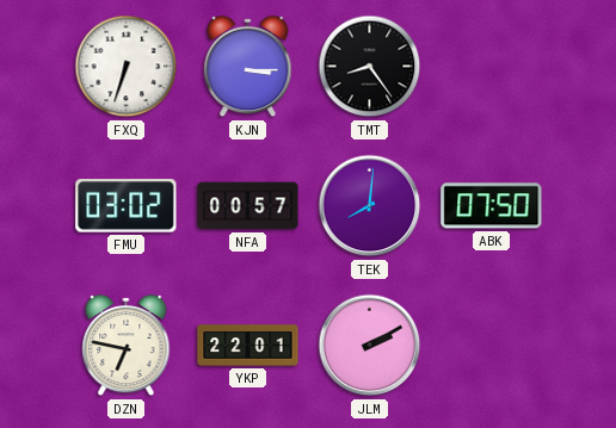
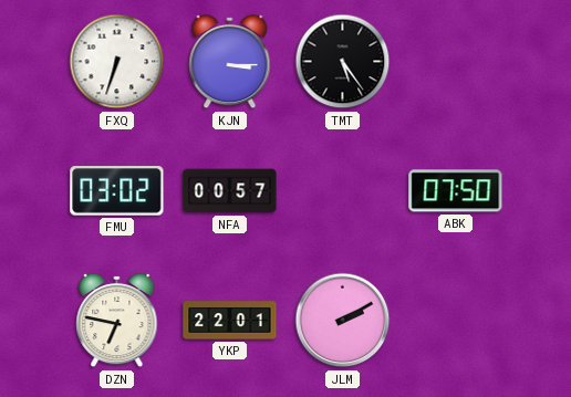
TMT: 8:24 -> 5:24
TEK: 8:01 -> none
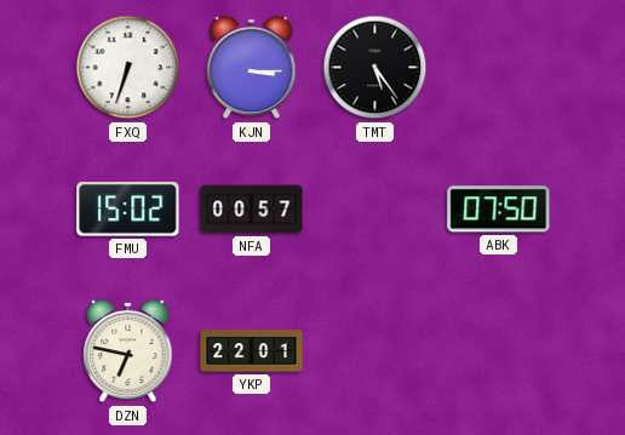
FMU: 03:02 -> 15:02
JLM: 2:10 -> none
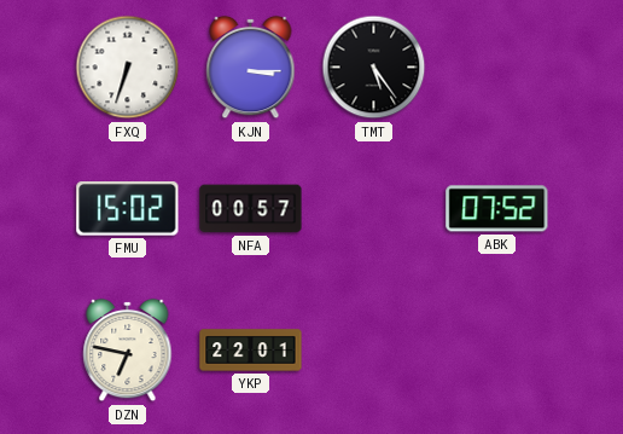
ABK: 07:50 -> 07:52
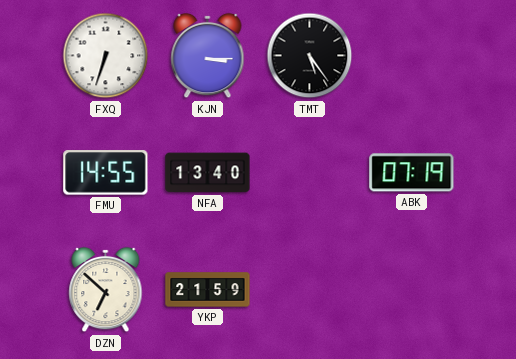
FMU: 15:02 -> 14:55
NFA: 00:57 -> 13:40
ABK: 07:52 -> 07:19
DZN: 6:47 -> 6:52
YKP: 22:01 -> 21:59
